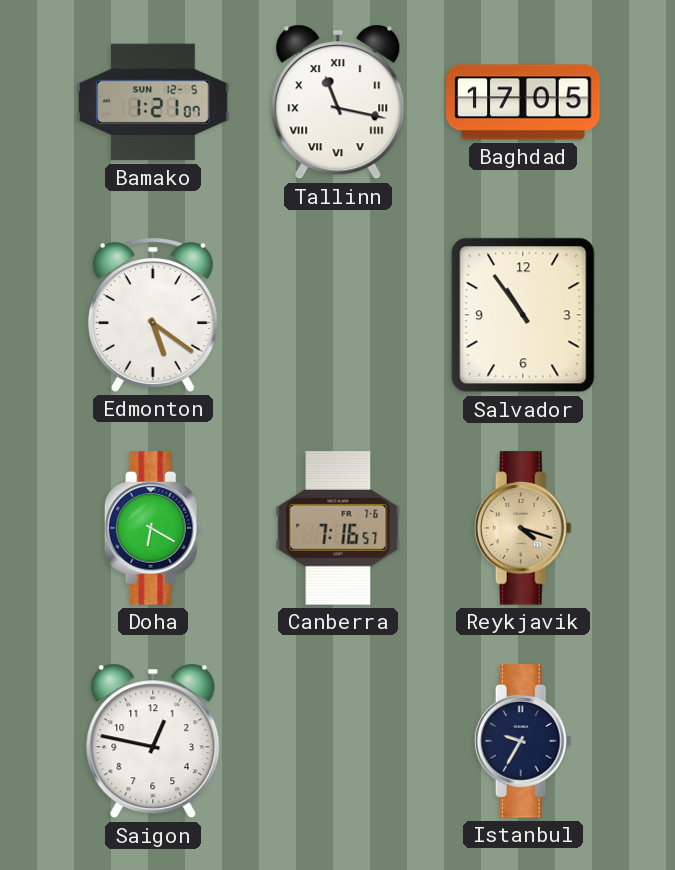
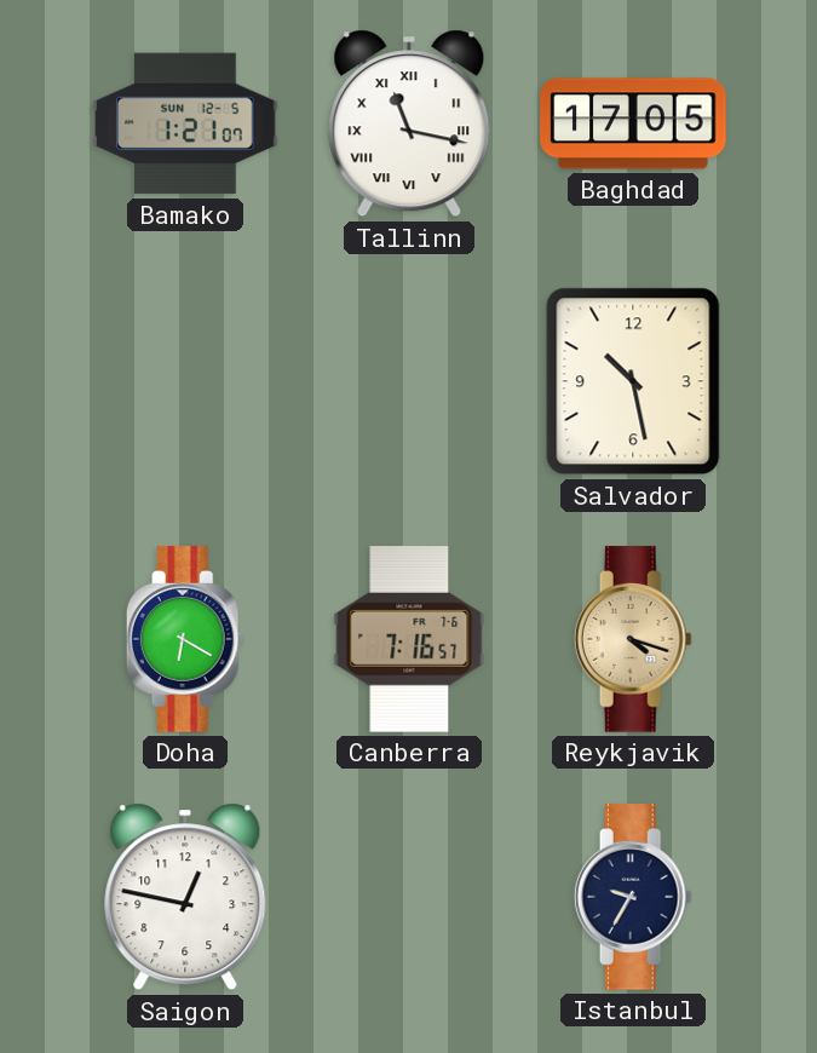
Edmonton: 5:21 -> none
Salvador: 10:54 -> 10:28
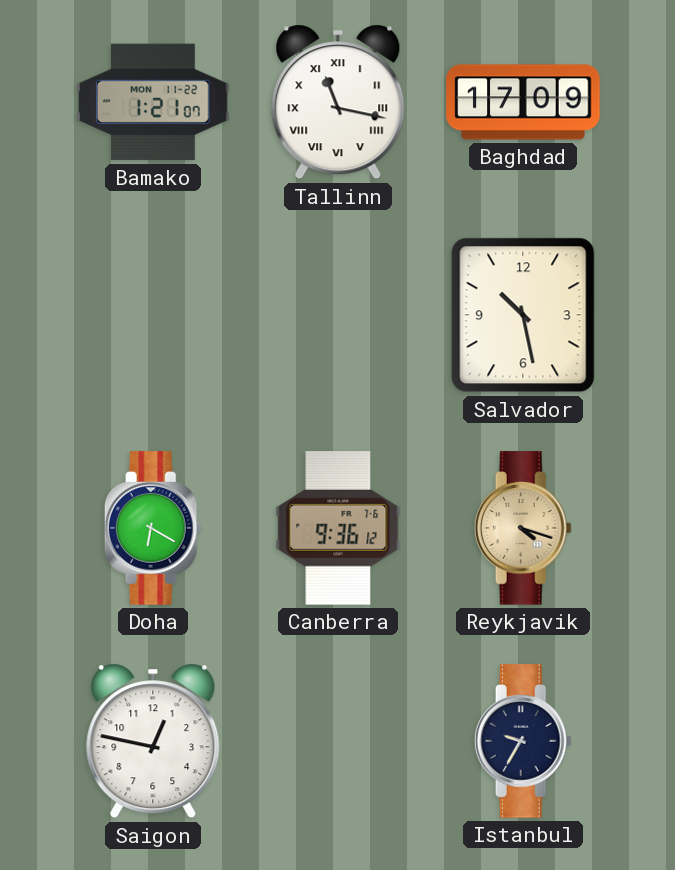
Bamako date: SUN 12-5 -> MON 11-22
Baghdad: 17:05 -> 17:09
Canberra: 7:16 -> 9:36
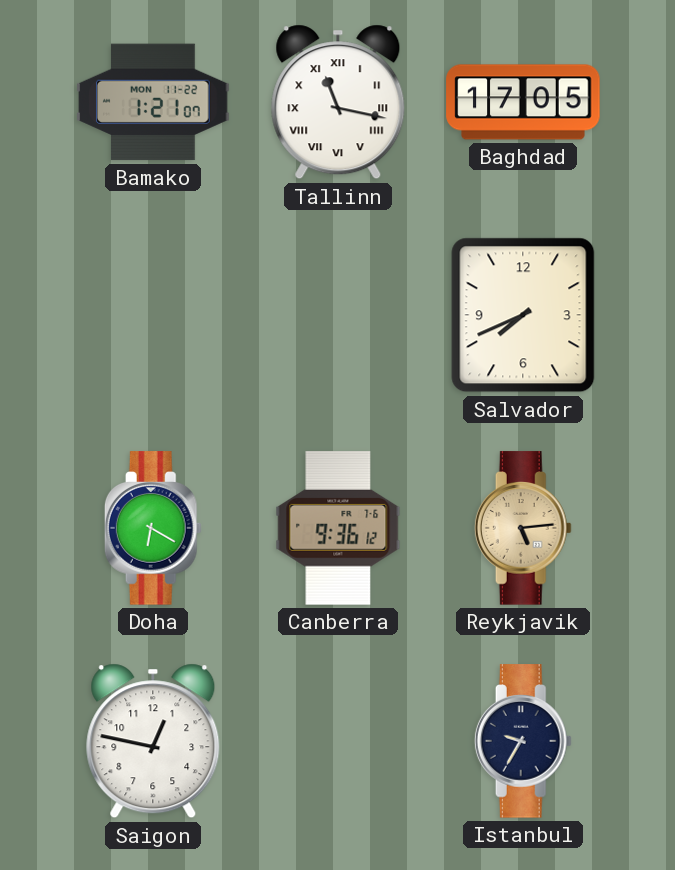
Baghdad: 17:09 -> 17:05
Salvador: 10:28 -> 7:41
Reykjavik: 4:18 -> 5:14
